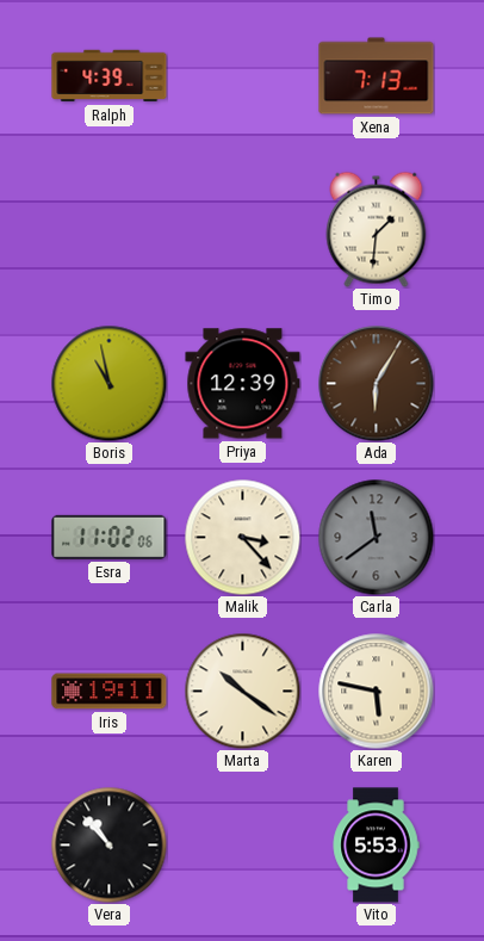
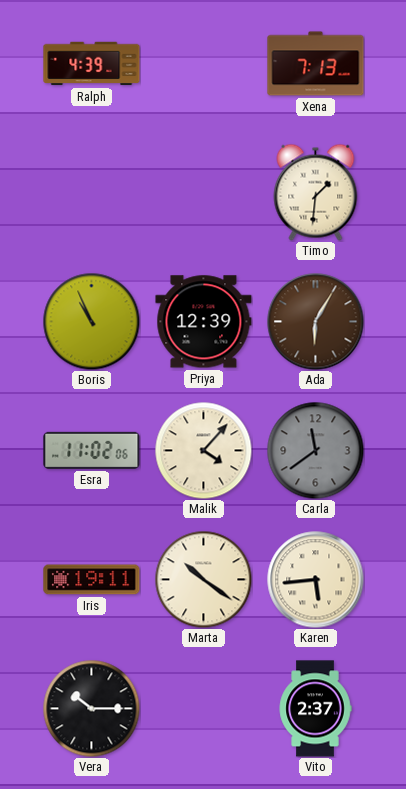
Boris: 10:58 -> 10:56
Malik: 3:23 -> 4:07
Karen: 5:47 -> 5:44
Vera: 10:53 -> 10:15
Vito: 5:53 -> 2:37
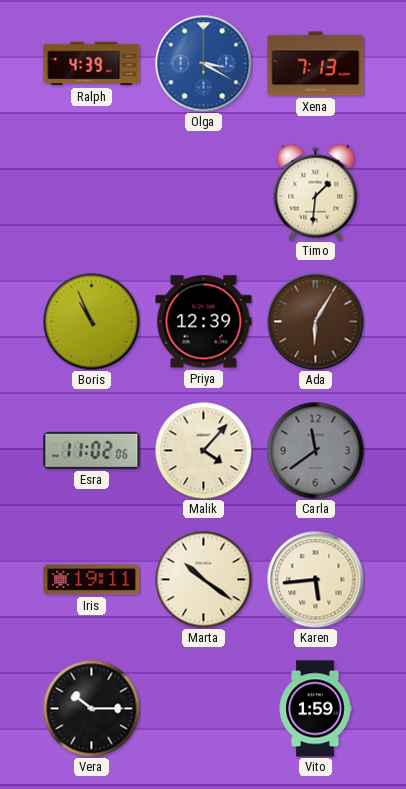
Olga: none -> 3:20
Vito: 2:37 -> 1:59
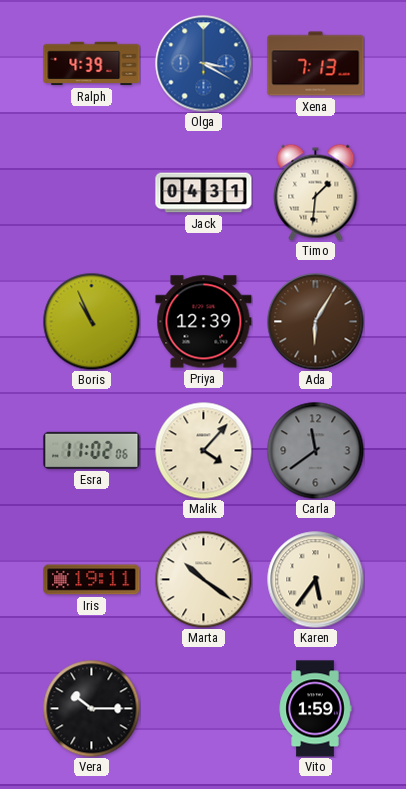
Jack: none -> 04:31
Karen: 5:44 -> 5:36
